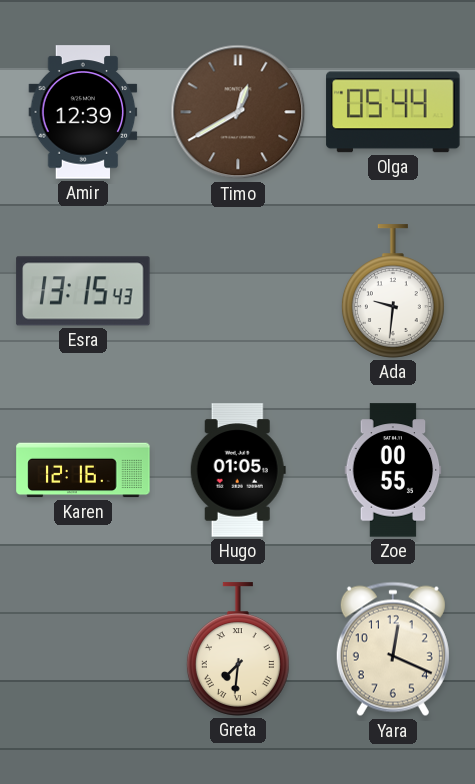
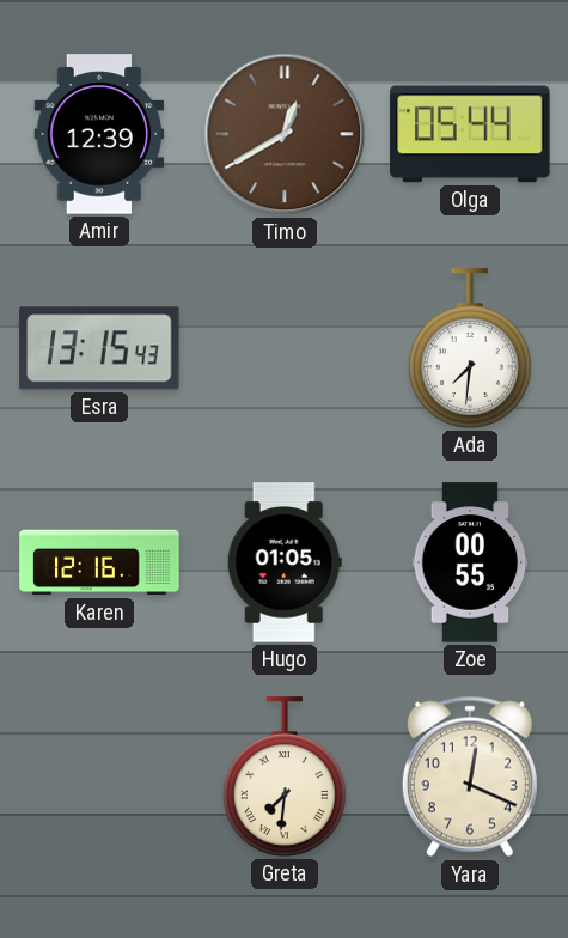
Ada: 9:31 -> 7:31
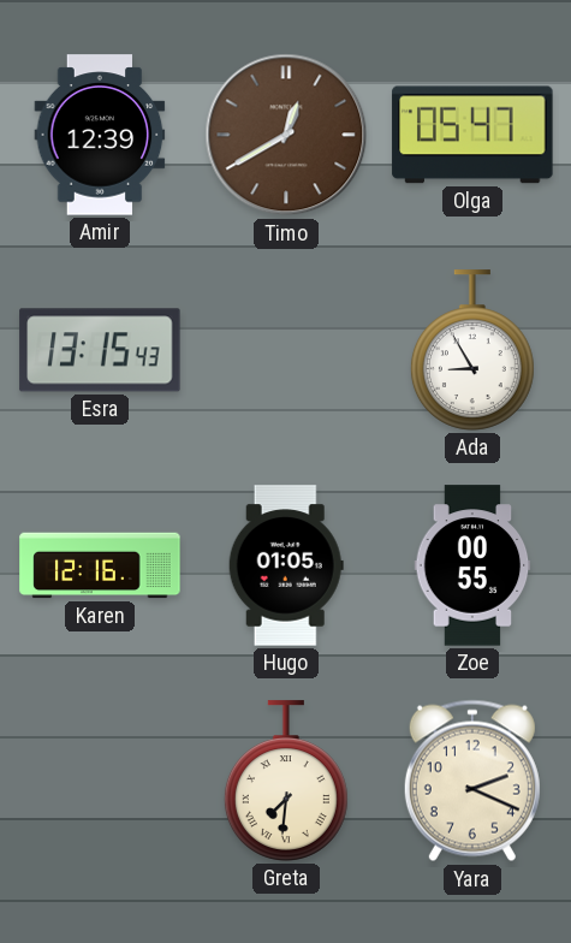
Olga: 05:44 -> 05:47
Ada: 7:31 -> 8:55
Yara: 12:19 -> 2:19
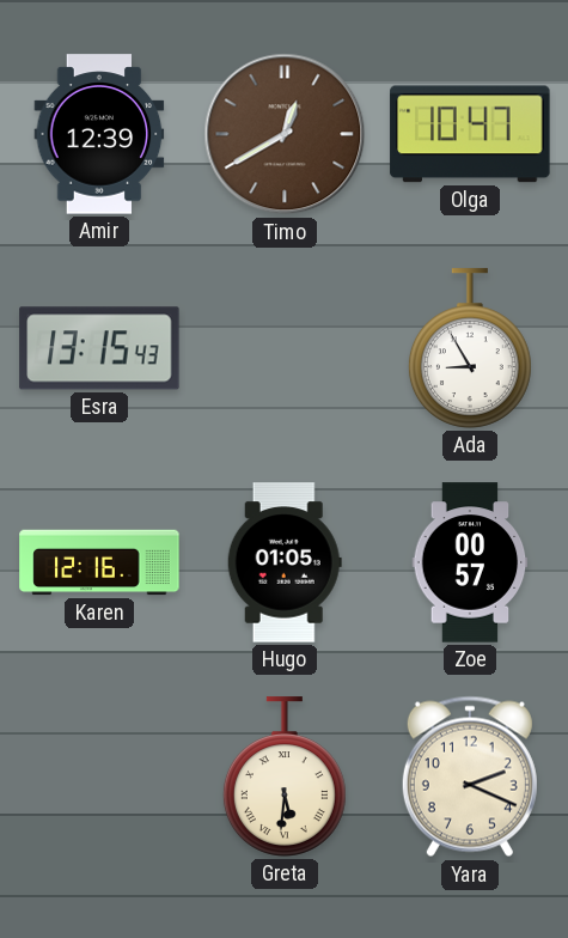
Olga: 05:47 -> 10:47
Zoe: 00:55 -> 00:57
Greta: 7:31 -> 5:31
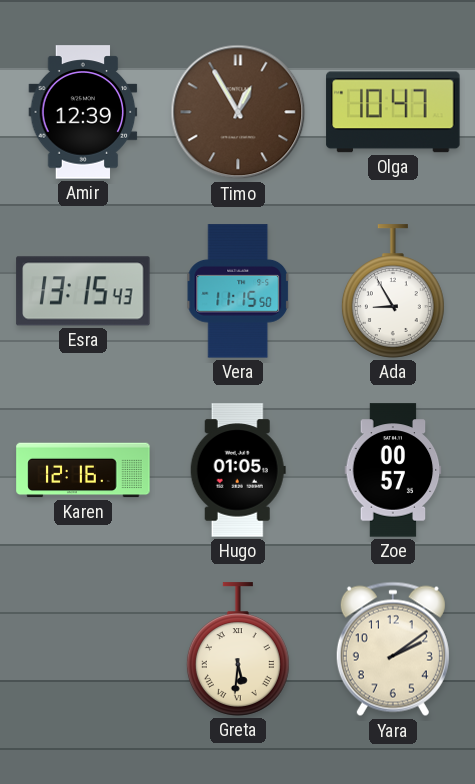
Timo: 12:40 -> 12:55
Vera: none -> 11:15
Yara: 2:19 -> 2:09
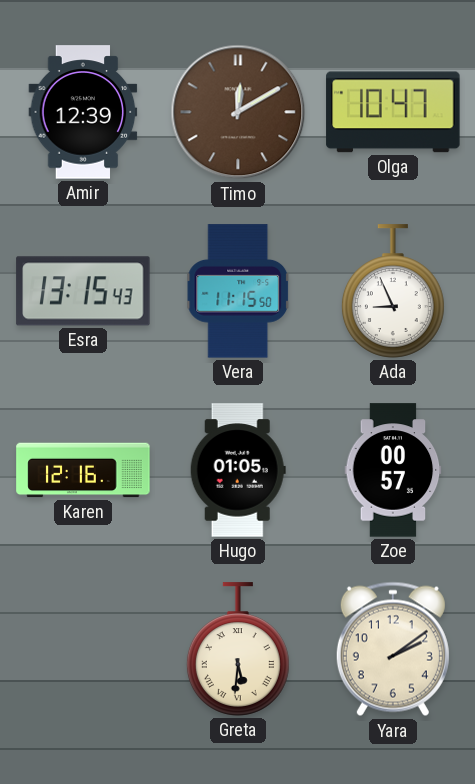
Timo: 12:55 -> 12:10
Ada: 8:55 -> 8:56
